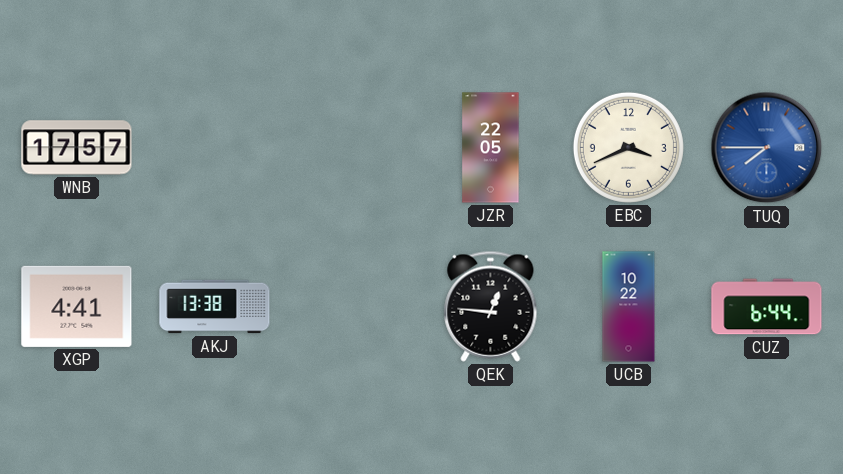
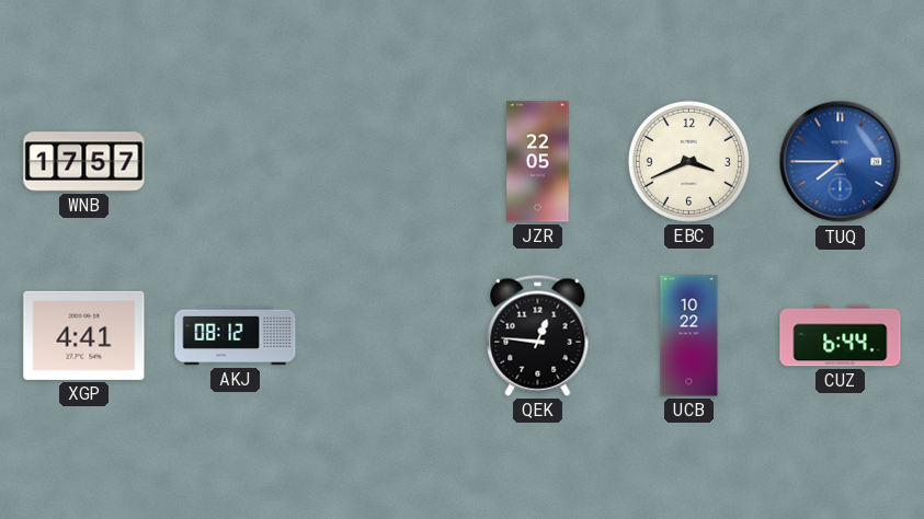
AKJ: 13:38 -> 08:12
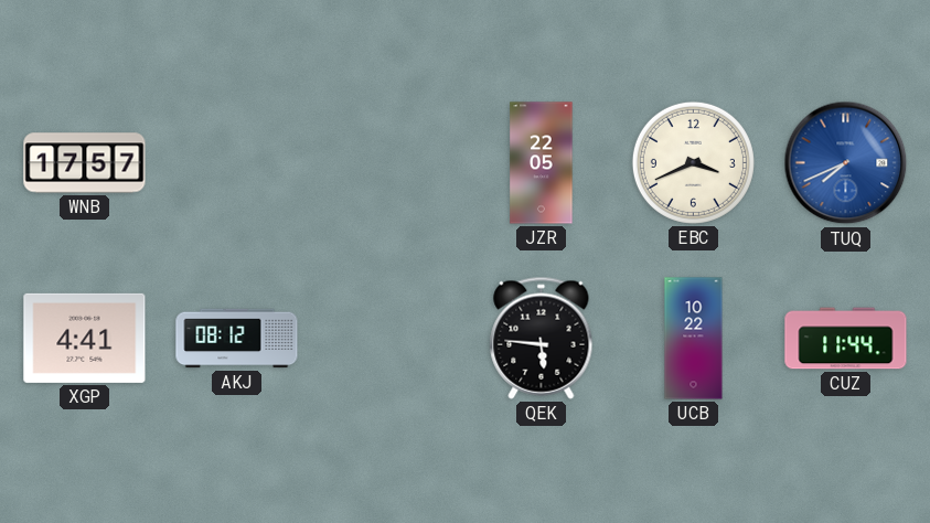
TUQ: 7:45 -> 7:41
QEK: 12:46 -> 5:46
CUZ: 6:44 -> 11:44
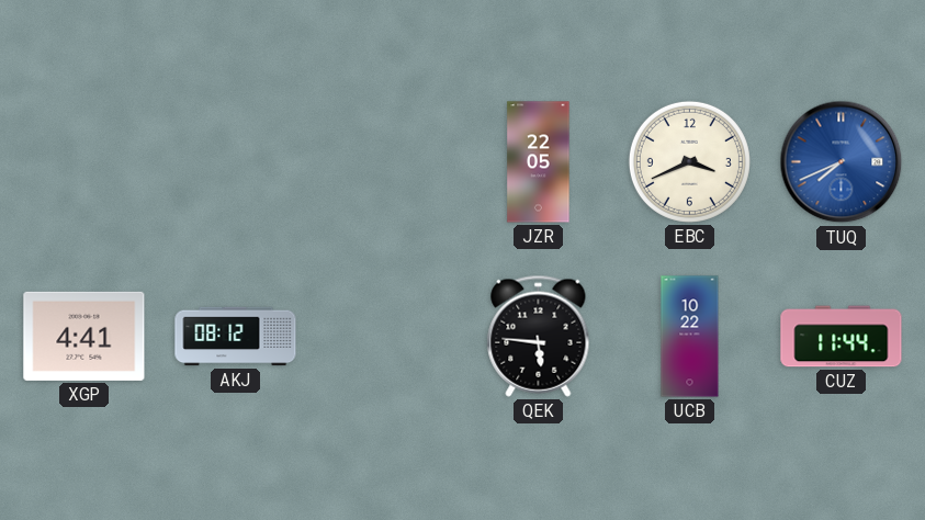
WNB: 17:57 -> none
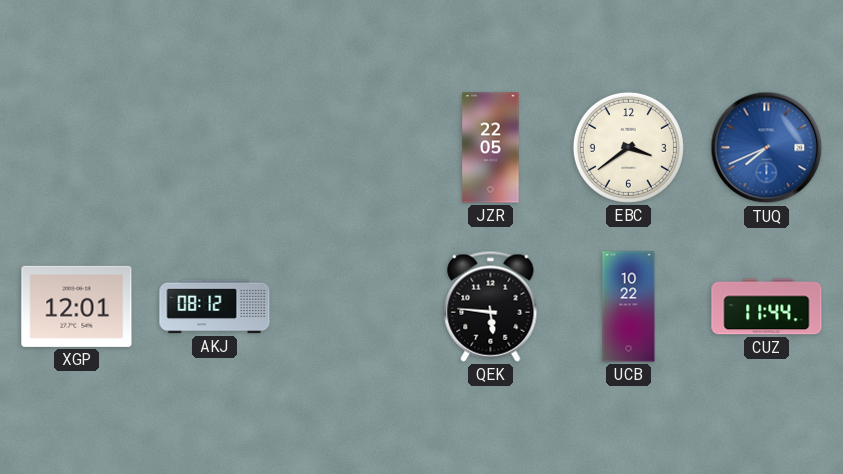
EBC: 3:41 -> 3:39
XGP: 4:41 -> 12:01
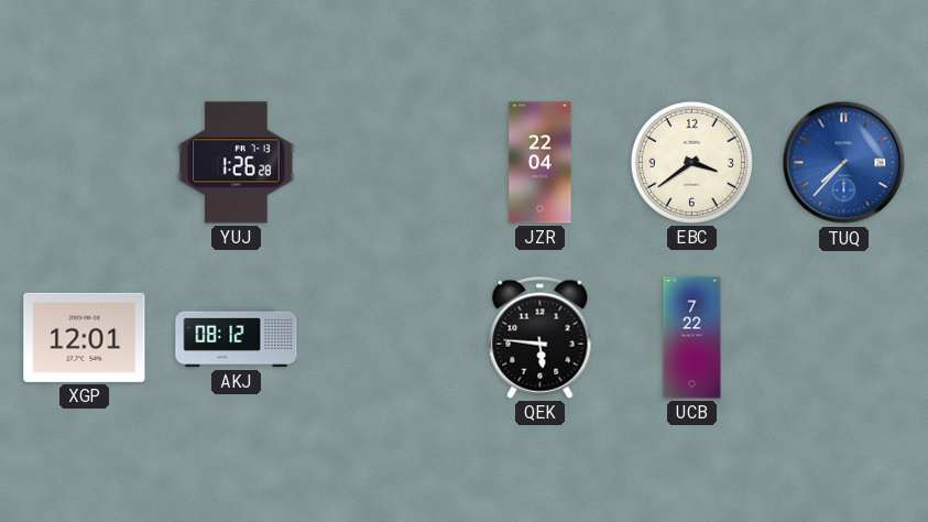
YUJ: none -> 1:26
JZR: 22:05 -> 22:04
TUQ: 7:41 -> 7:37
UCB: 10:22 -> 7:22
CUZ: 11:44 -> none
